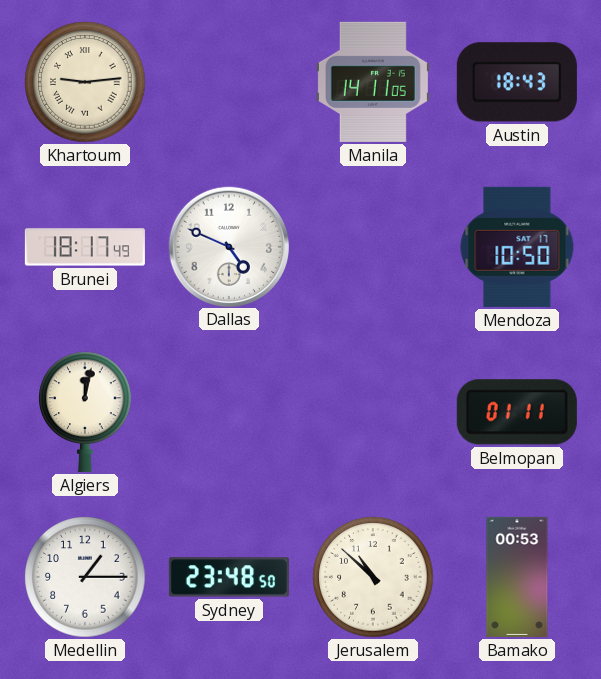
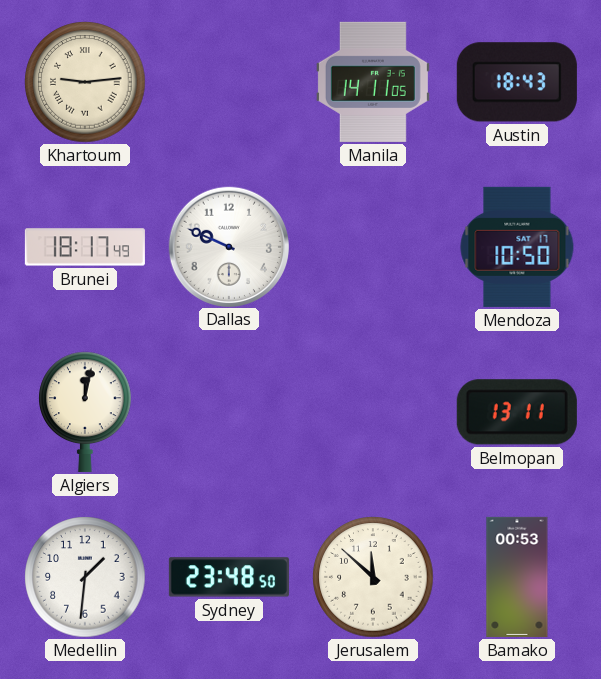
Dallas: 4:49 -> 9:49
Belmopan: 01:11 -> 13:11
Medellin: 1:15 -> 1:31
Jerusalem: 10:52 -> 11:52
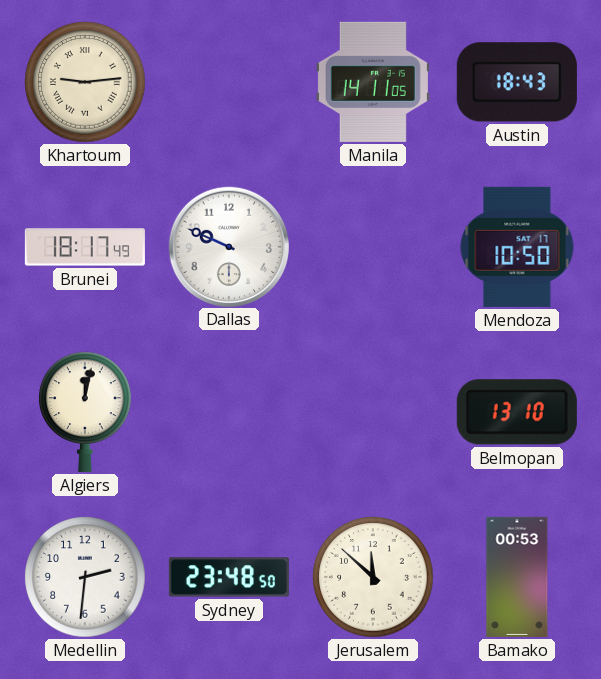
Belmopan: 13:11 -> 13:10
Medellin: 1:31 -> 2:31
